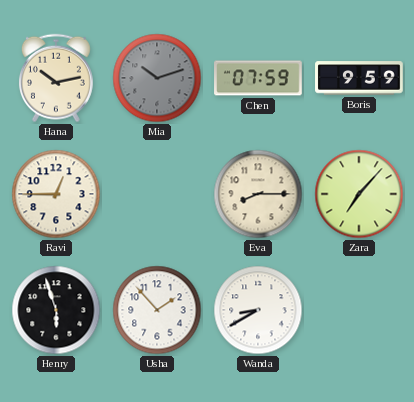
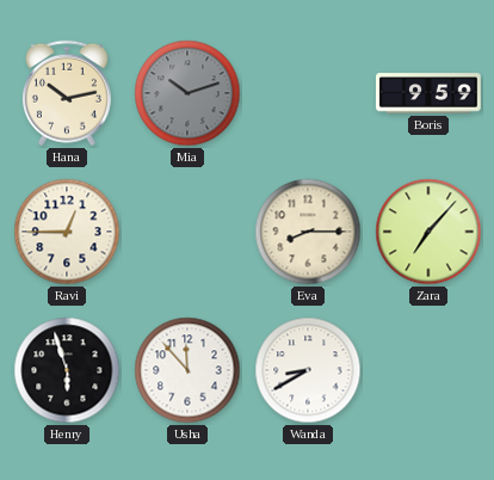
Chen: 07:59 -> none
Usha: 1:53 -> 11:53
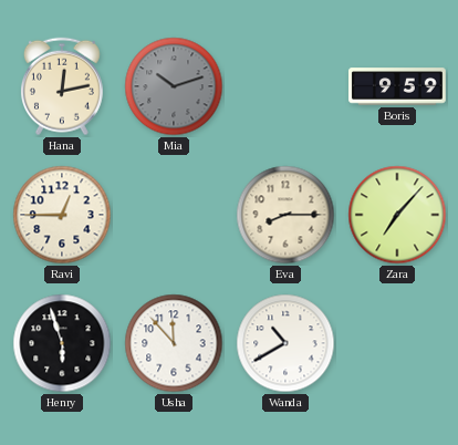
Hana: 10:13 -> 12:13
Wanda: 8:40 -> 10:40
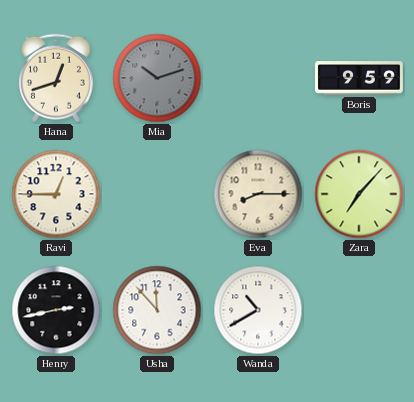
Hana: 12:13 -> 12:42
Henry: 5:57 -> 2:43
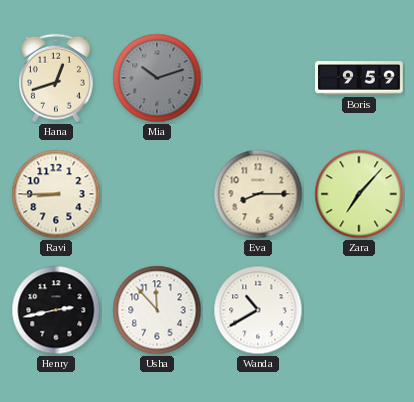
Ravi: 12:45 -> 8:45
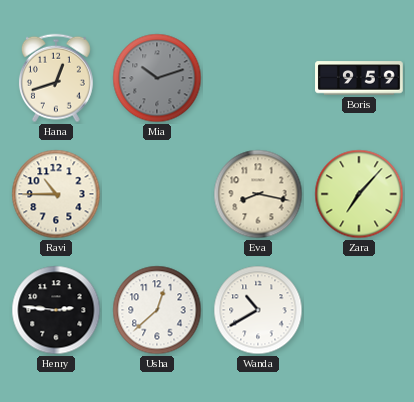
Ravi: 8:45 -> 10:45
Eva: 8:15 -> 8:17
Henry: 2:43 -> 2:46
Usha: 11:53 -> 12:38
